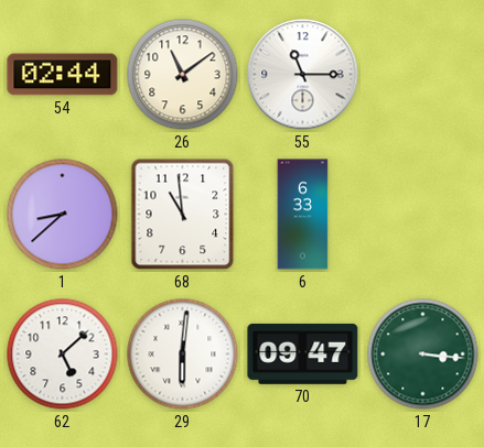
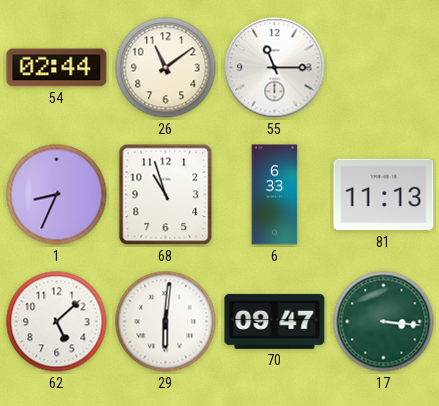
1: 8:38 -> 8:34
68: 10:59 -> 10:57
81: none -> 11:13
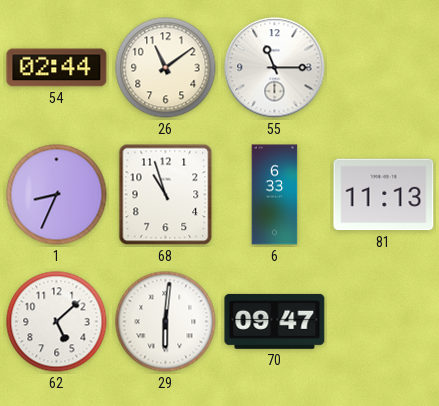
17: 3:16 -> none
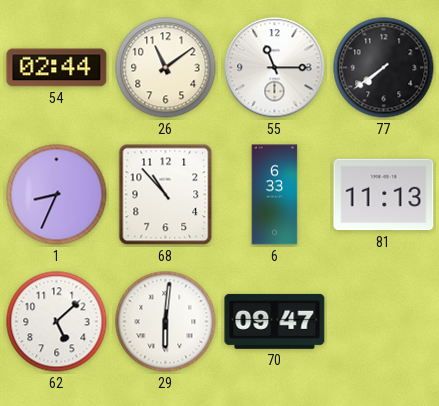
77: none -> 7:39
68: 10:57 -> 10:53
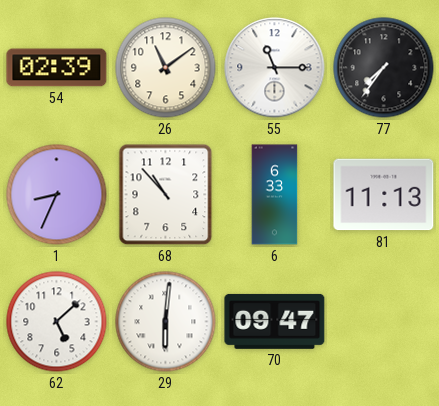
54: 02:44 -> 02:39
77: 7:39 -> 7:36
